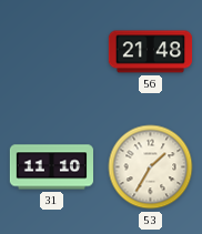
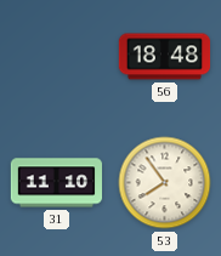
56: 21:48 -> 18:48
53: 1:35 -> 7:54
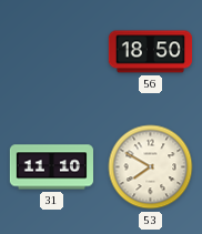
56: 18:48 -> 18:50
53: 7:54 -> 7:50
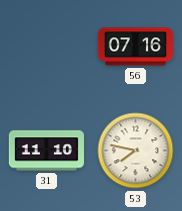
56: 18:50 -> 07:16
53: 7:50 -> 7:47
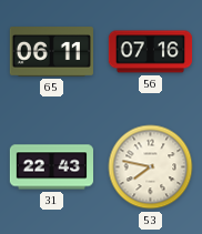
65: none -> 06:11
31: 11:10 -> 22:43
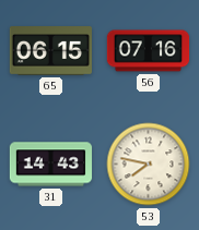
65: 06:11 -> 06:15
31: 22:43 -> 14:43
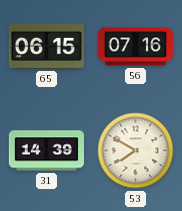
31: 14:43 -> 14:39
53: 7:47 -> 7:50
